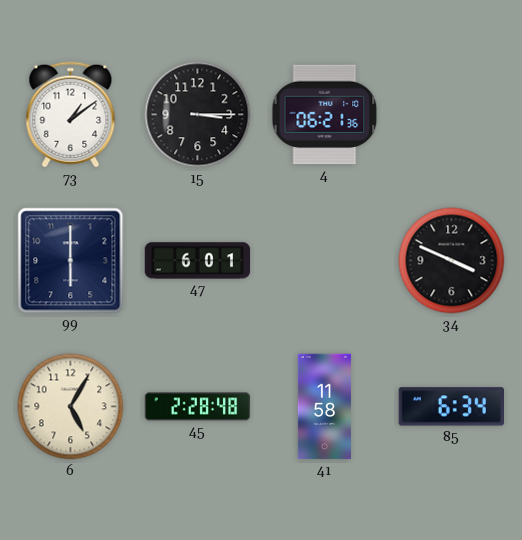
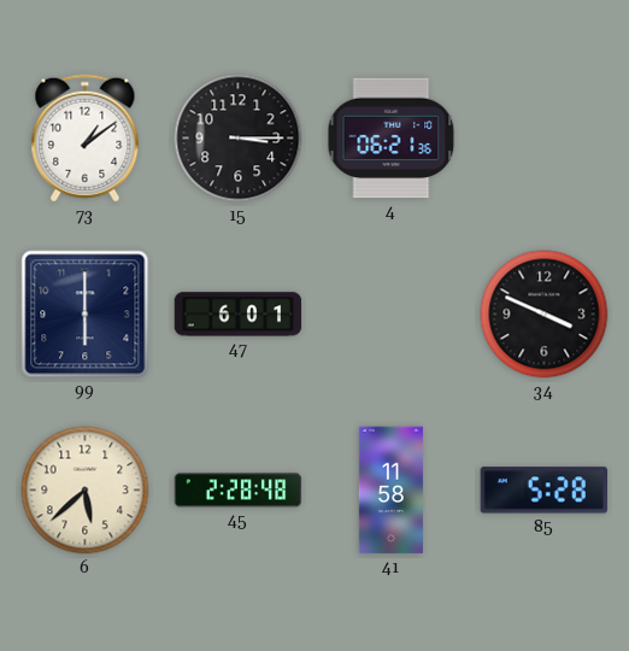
6: 5:05 -> 5:38
85: 6:34 -> 5:28
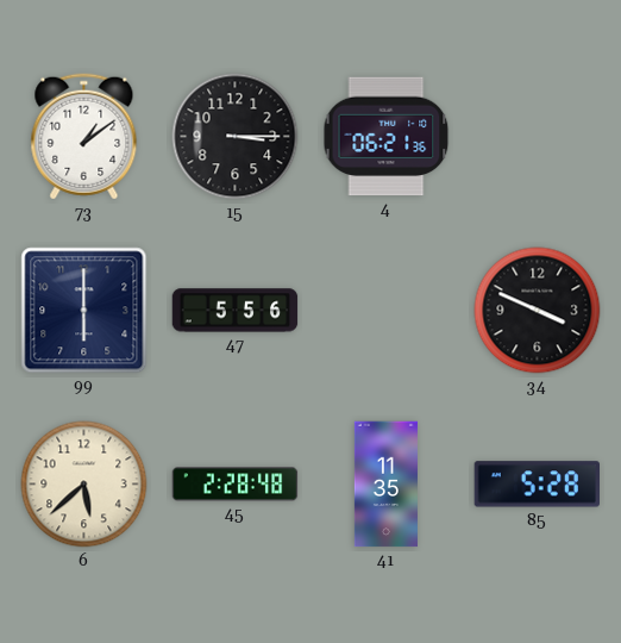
47: 6:01 -> 5:56
41: 11:58 -> 11:35
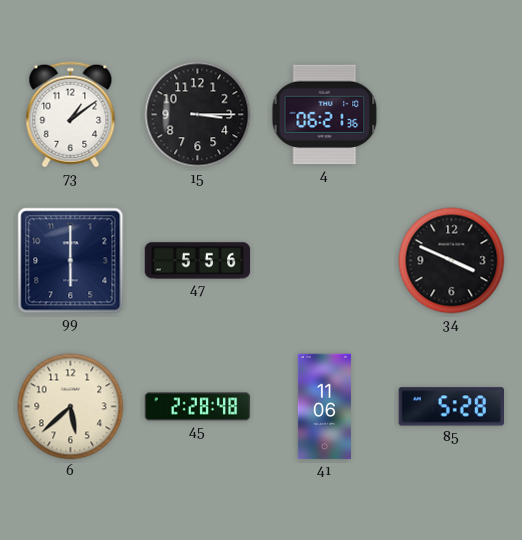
41: 11:35 -> 11:06
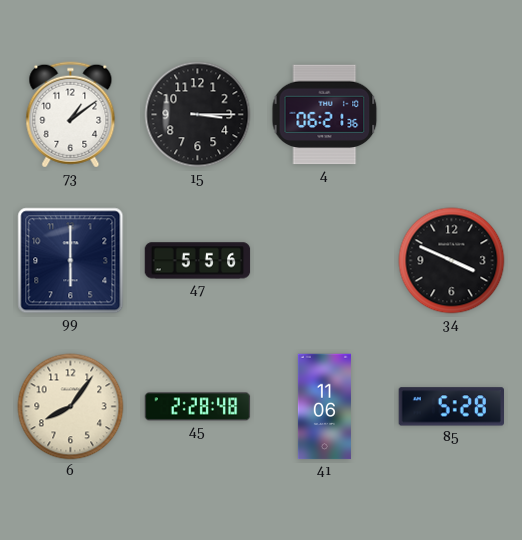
6: 5:38 -> 8:06
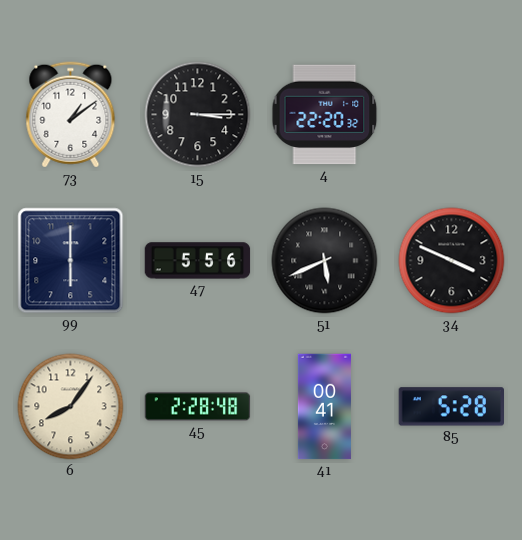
4: 06:21 -> 22:20
51: none -> 5:41
41: 11:06 -> 00:41
